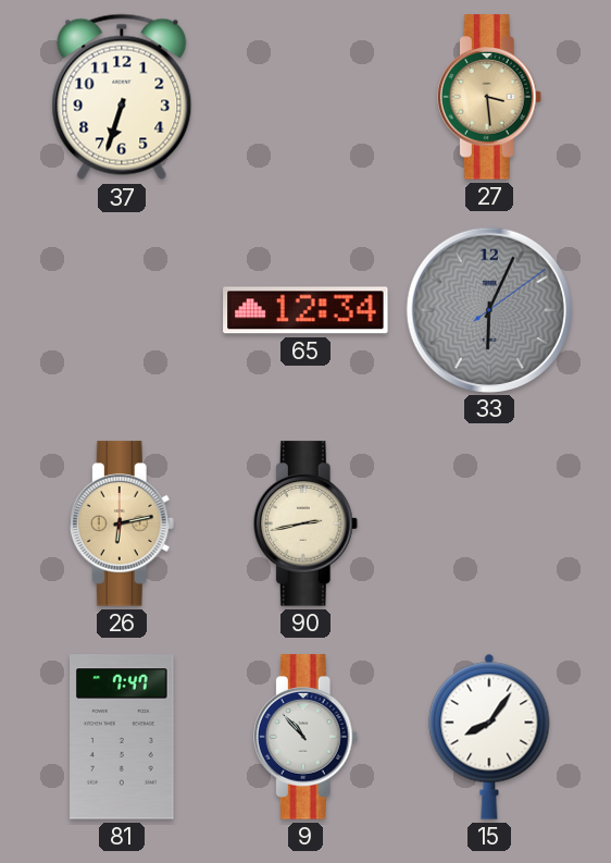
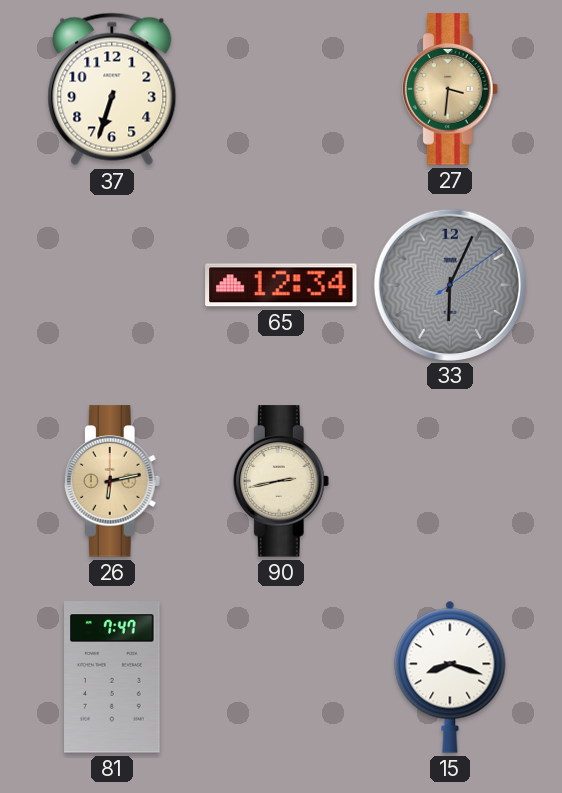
27: 3:29 -> 3:31
9: 10:53 -> none
15: 8:06 -> 8:18
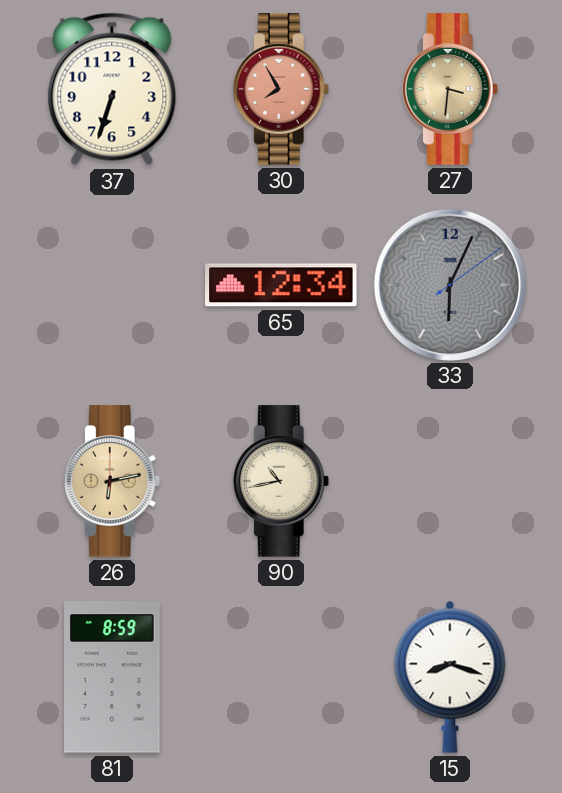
30: none -> 7:55
90: 2:43 -> 10:43
81: 7:47 -> 8:59
